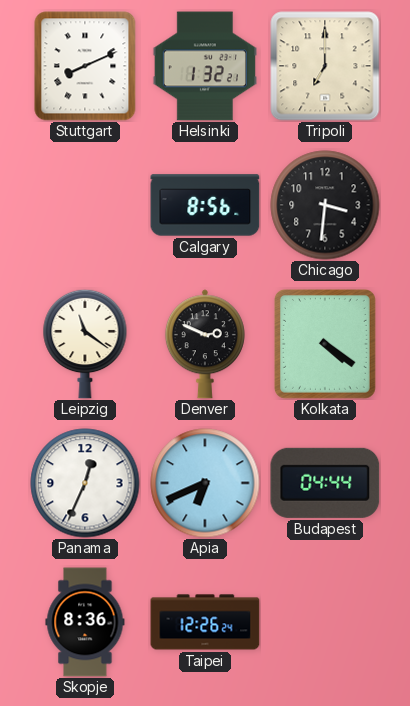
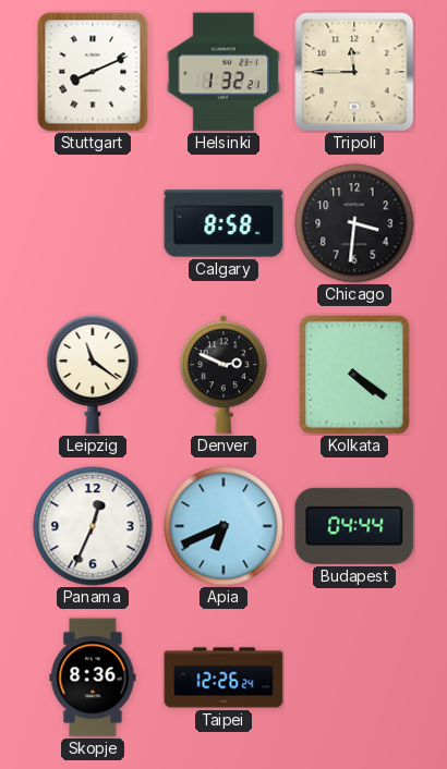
Tripoli: 7:00 -> 11:45
Calgary: 8:56 -> 8:58
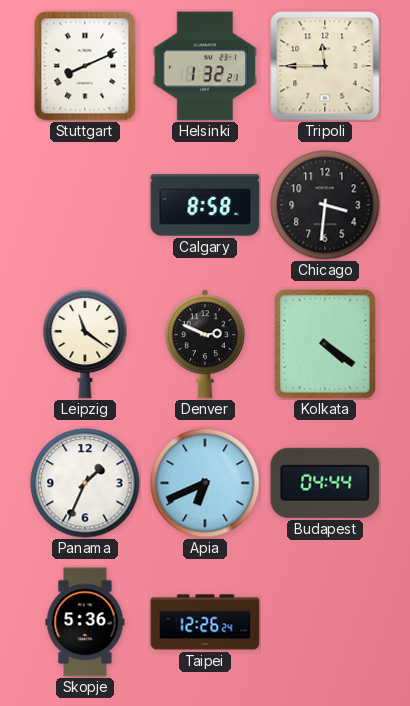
Panama: 12:34 -> 1:34
Skopje: 8:36 -> 5:36
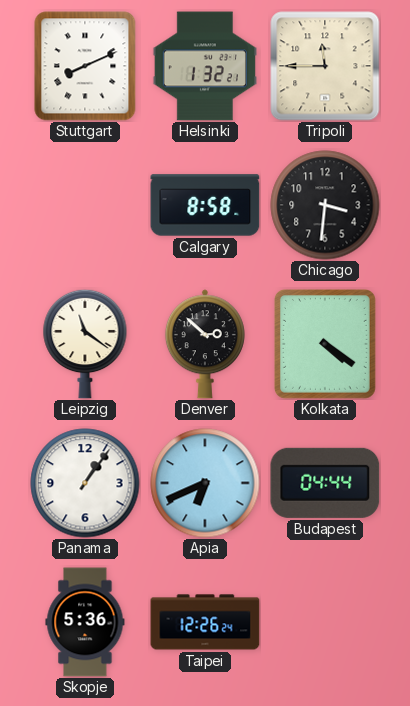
Denver: 2:49 -> 2:52
Panama: 1:34 -> 1:06
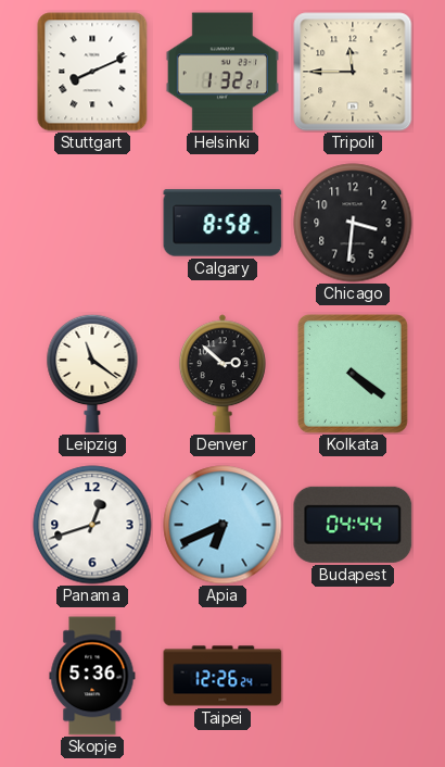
Panama: 1:06 -> 12:42
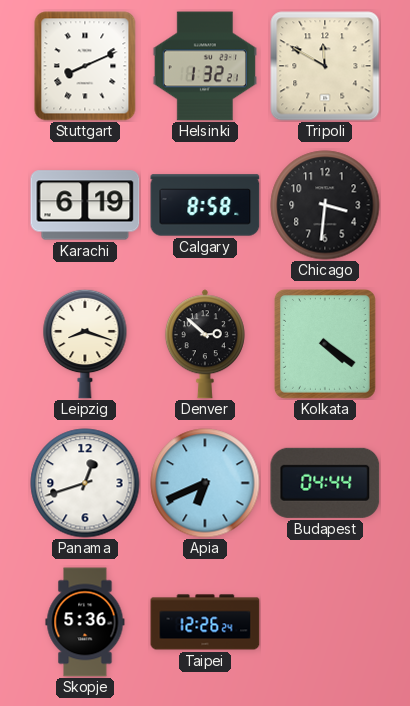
Tripoli: 11:45 -> 11:50
Karachi: none -> 6:19
Leipzig: 11:21 -> 8:18
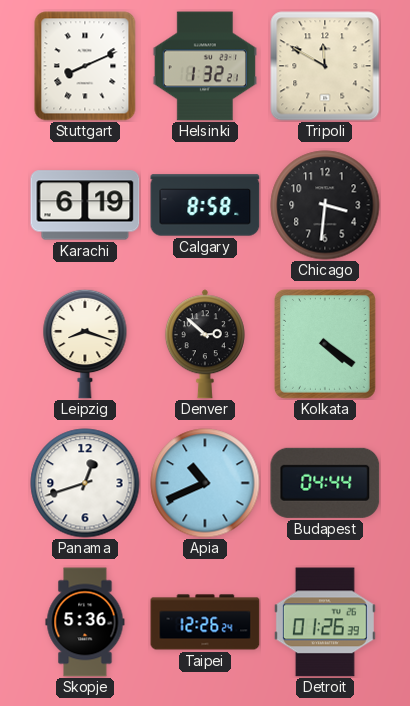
Apia: 6:41 -> 10:41
Detroit: none -> 01:26
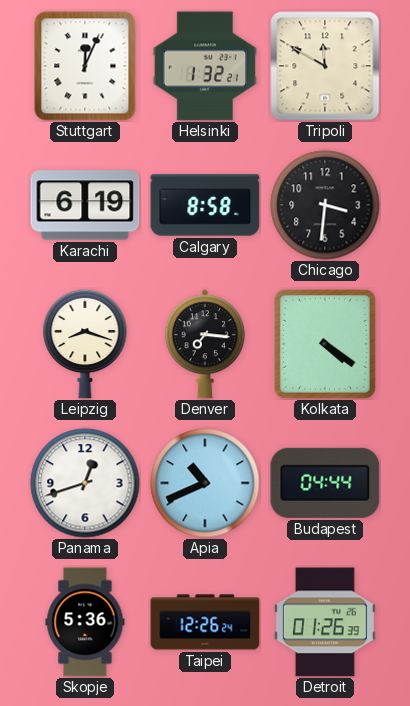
Stuttgart: 8:11 -> 12:04
Denver: 2:52 -> 7:16
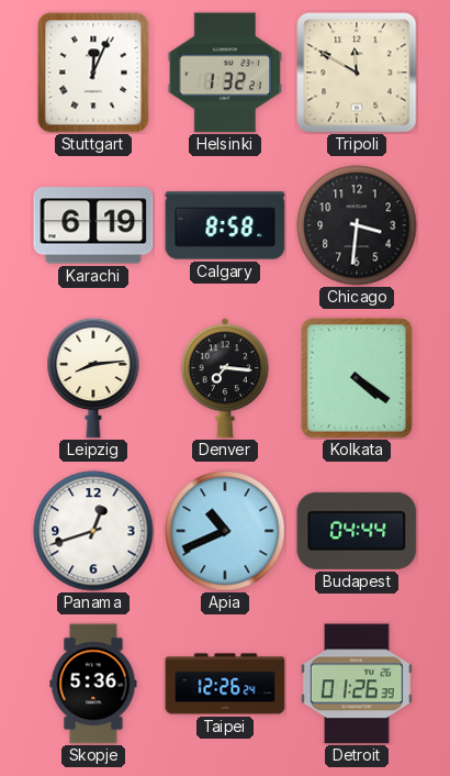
Leipzig: 8:18 -> 8:14
